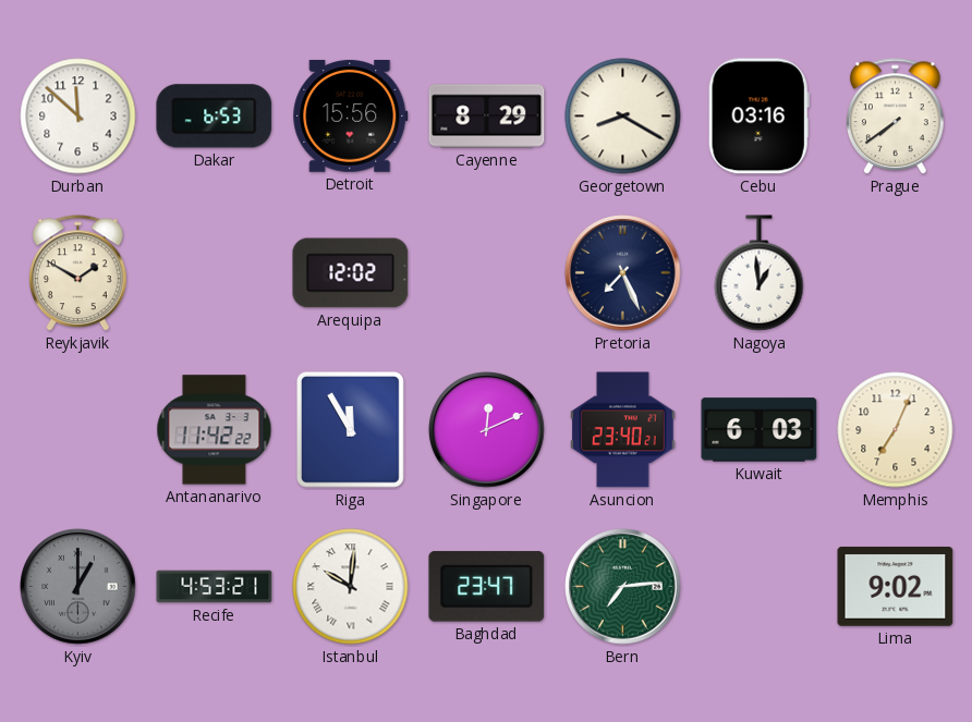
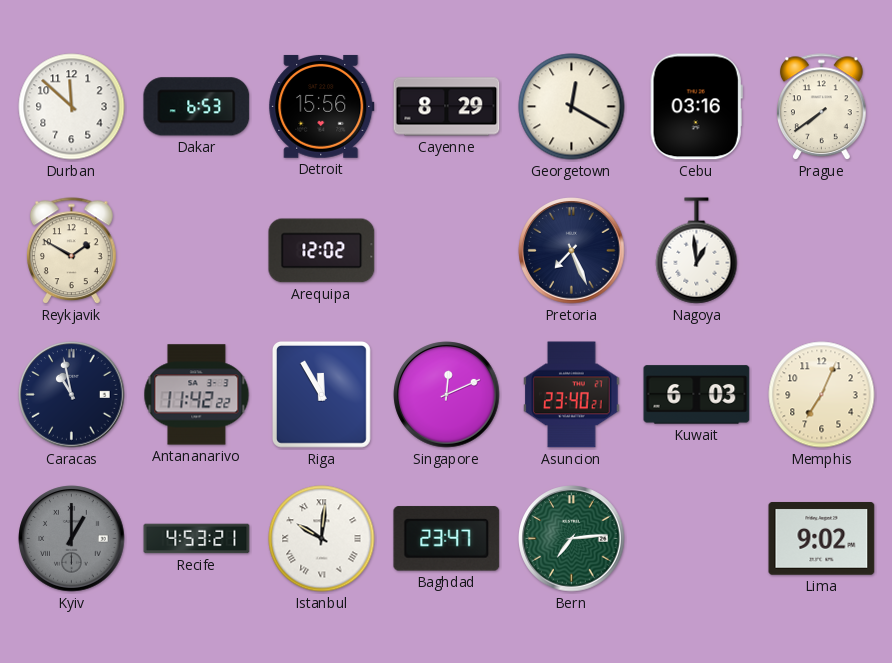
Georgetown: 8:20 -> 12:20
Caracas: none -> 10:58
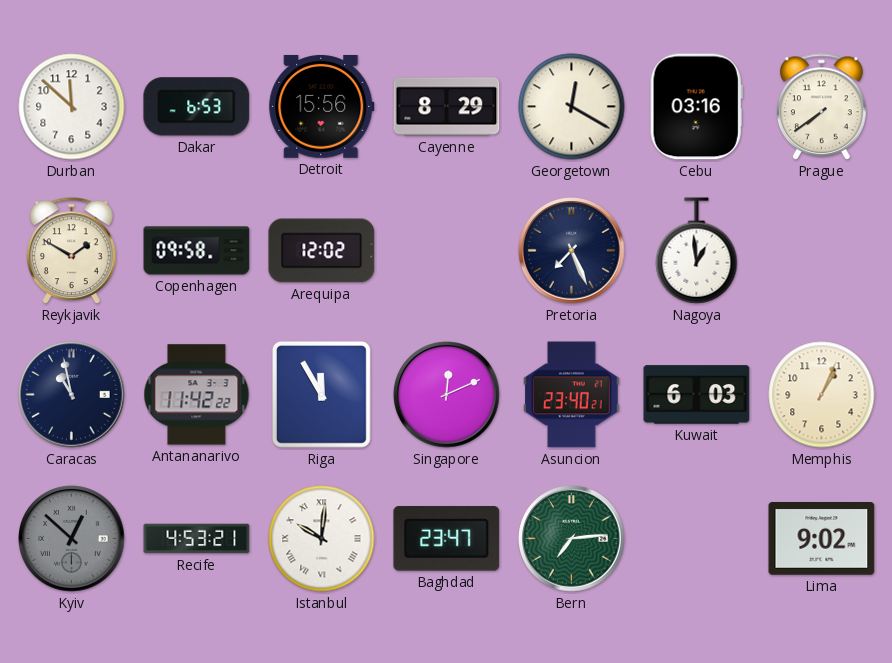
Copenhagen: none -> 09:58
Memphis: 7:04 -> 1:04
Kyiv: 1:00 -> 12:52
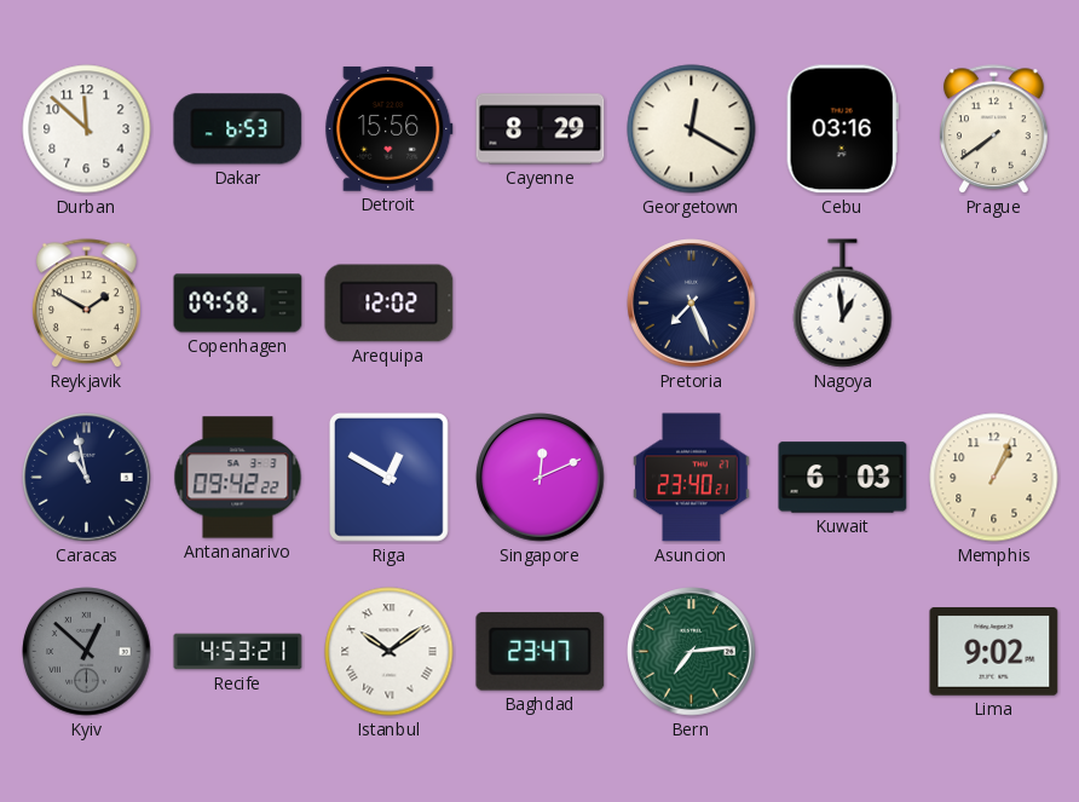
Antananarivo: 11:42 -> 09:42
Riga: 11:55 -> 12:50
Istanbul: 10:01 -> 10:09
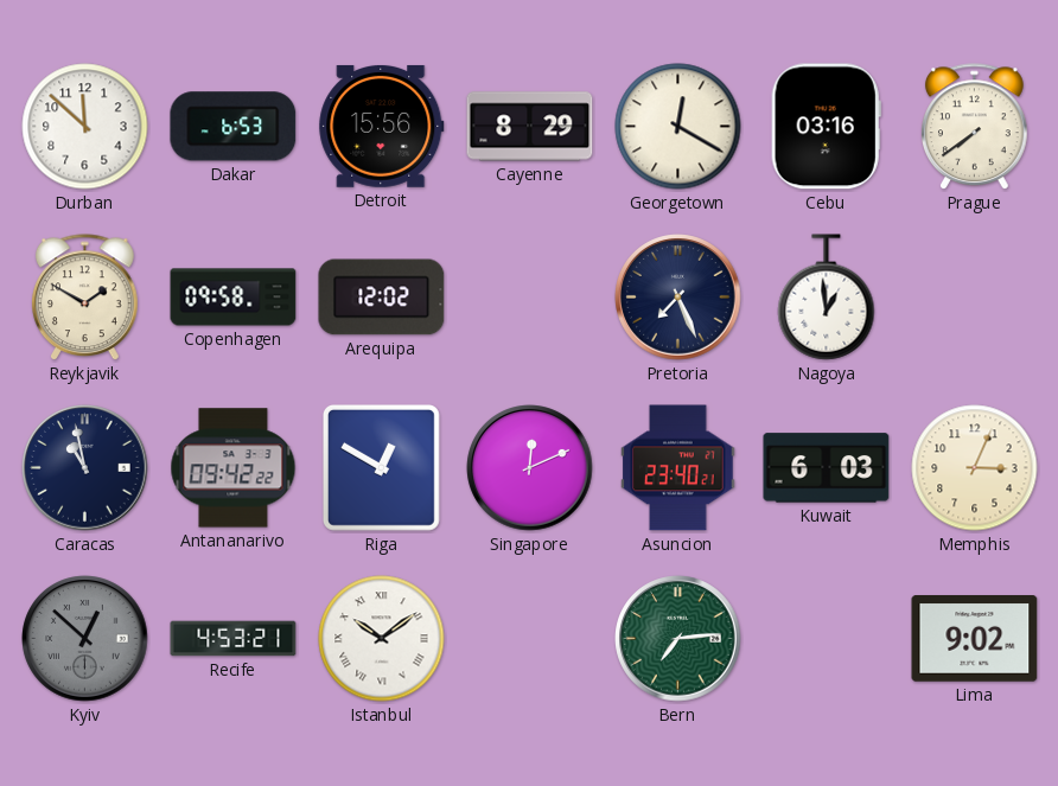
Memphis: 1:04 -> 3:04
Baghdad: 23:47 -> none
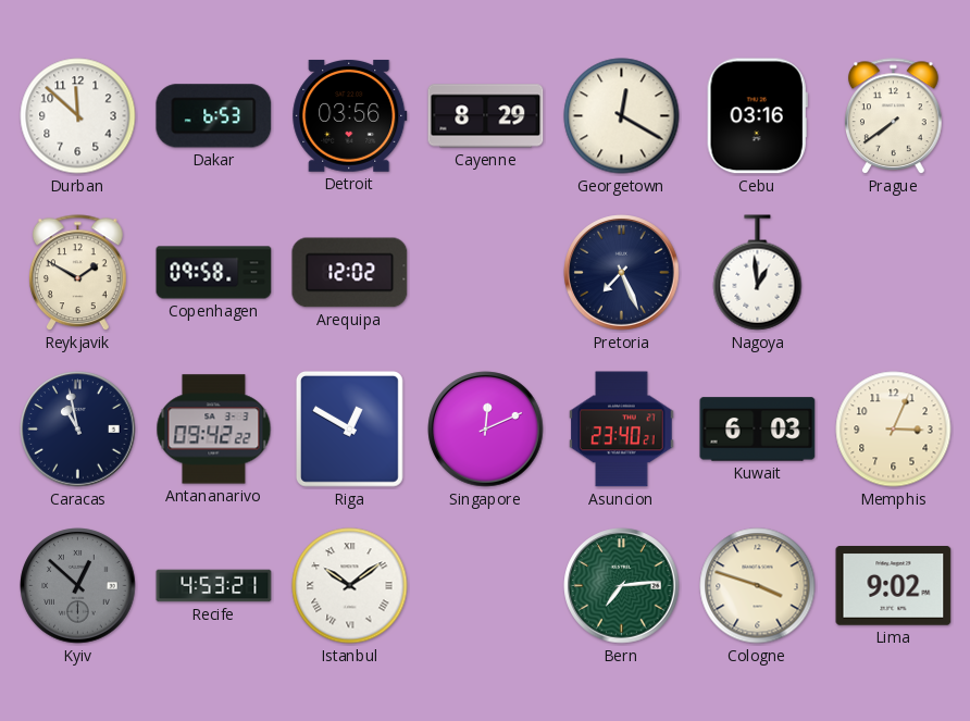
Detroit: 15:56 -> 03:56
Cologne: none -> 3:48
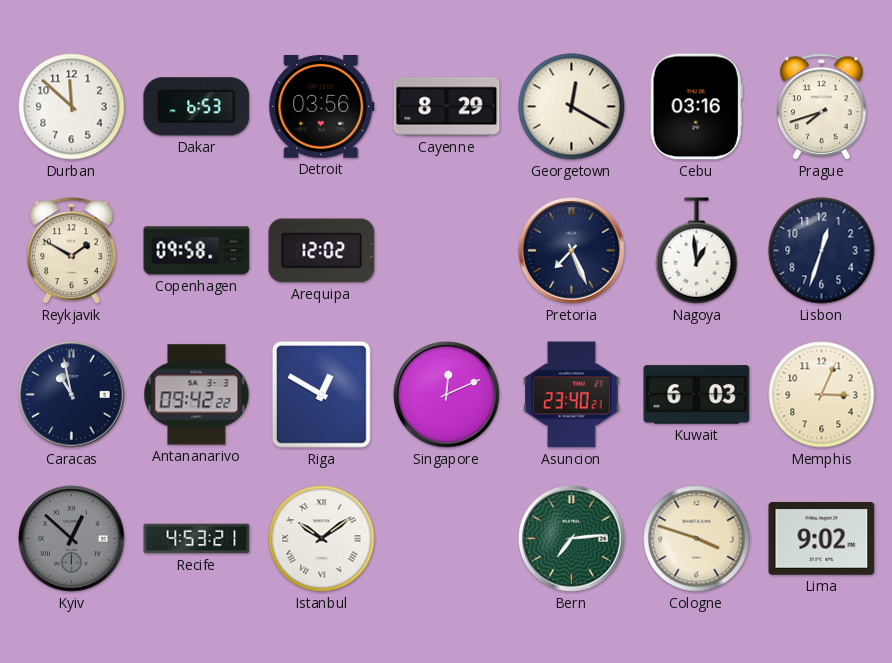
Prague: 7:39 -> 7:42
Lisbon: none -> 12:33
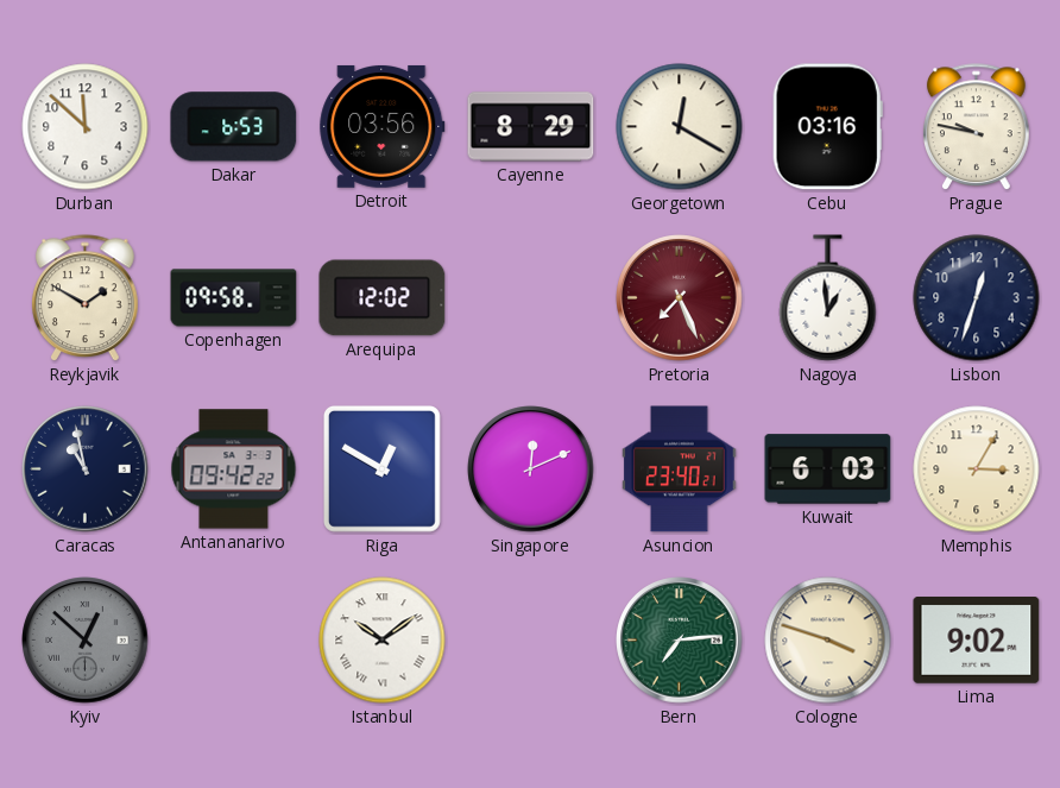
Prague: 7:42 -> 9:47
Pretoria dial: navy -> burgundy
Memphis: 3:04 -> 3:05
Recife: 4:53 -> none
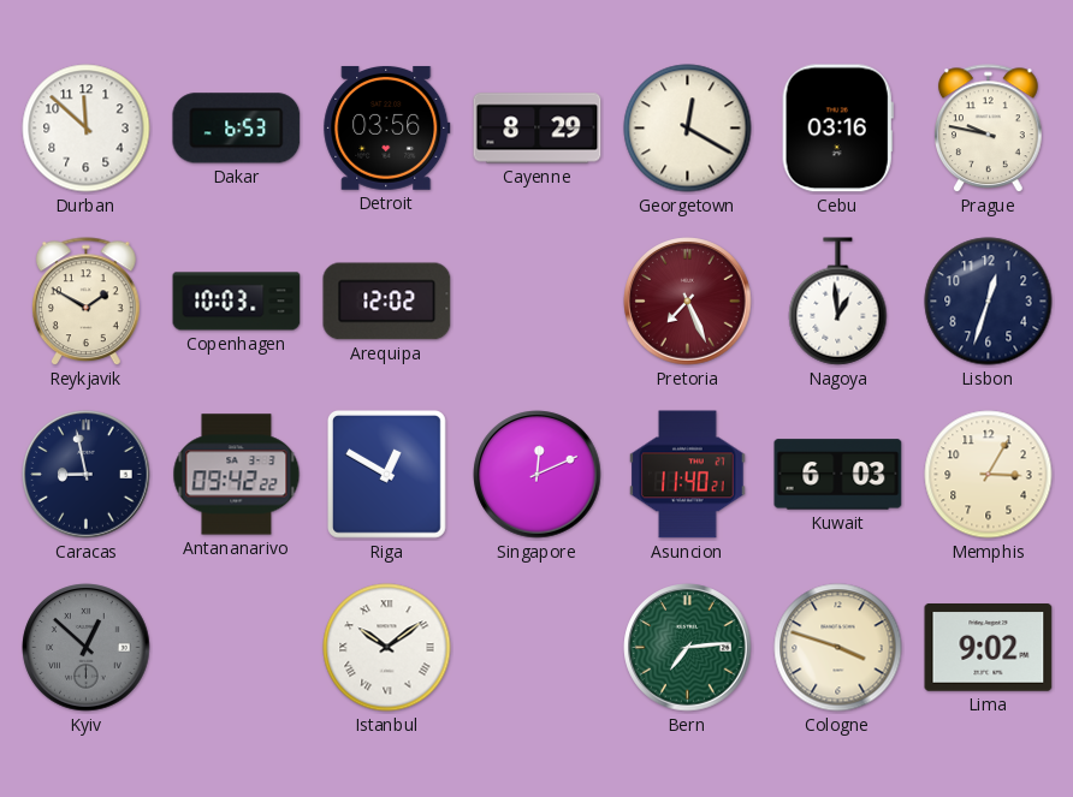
Copenhagen: 09:58 -> 10:03
Caracas: 10:58 -> 8:58
Asuncion: 23:40 -> 11:40
